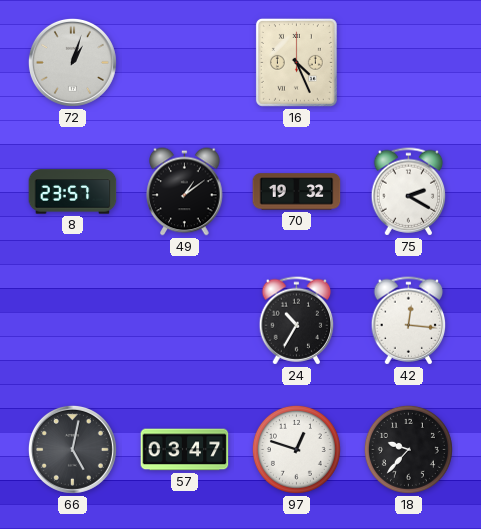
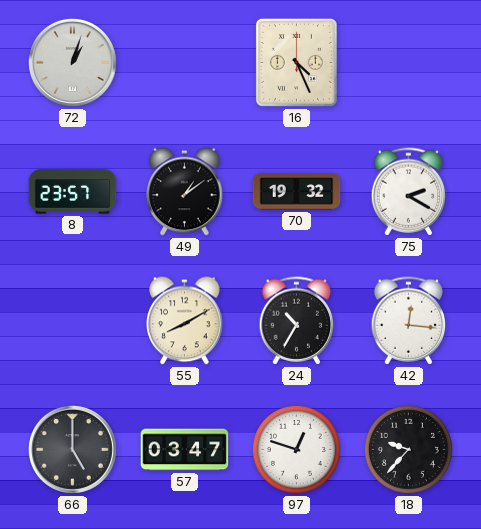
55: none -> 8:10
66: 5:02 -> 5:00
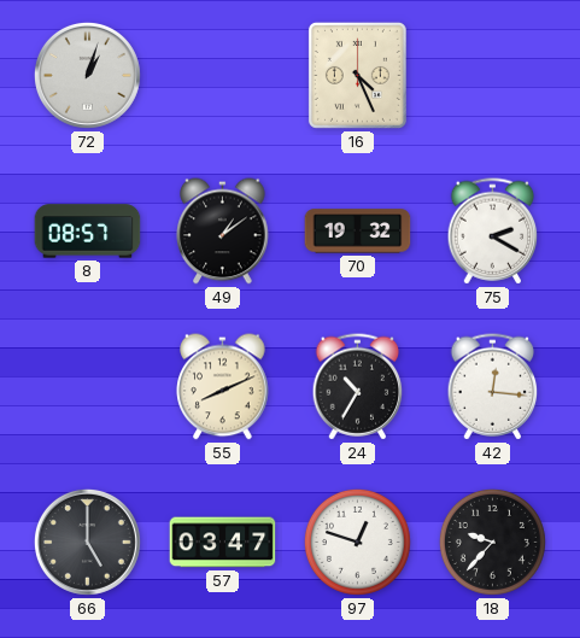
8: 23:57 -> 08:57
55: 8:10 -> 8:11
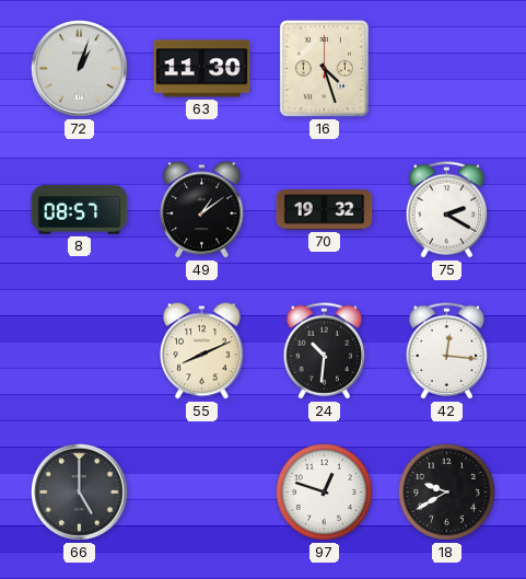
63: none -> 11:30
16: 4:26 -> 4:27
24: 10:35 -> 10:31
57: 03:47 -> none
18: 9:37 -> 9:40
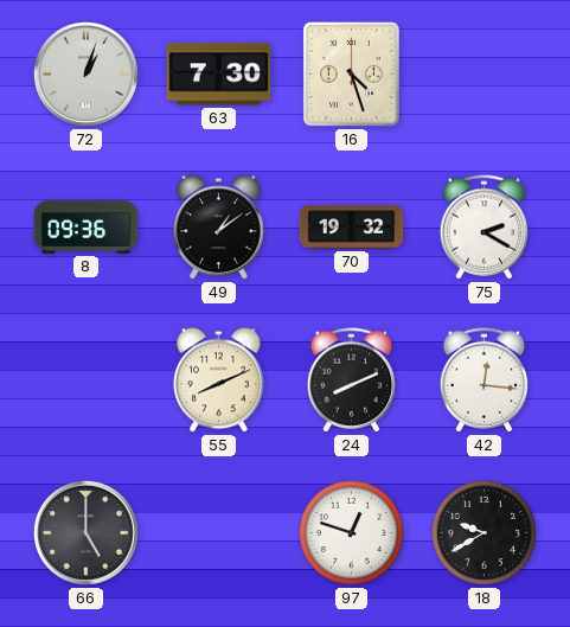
63: 11:30 -> 7:30
8: 08:57 -> 09:36
24: 10:31 -> 8:11
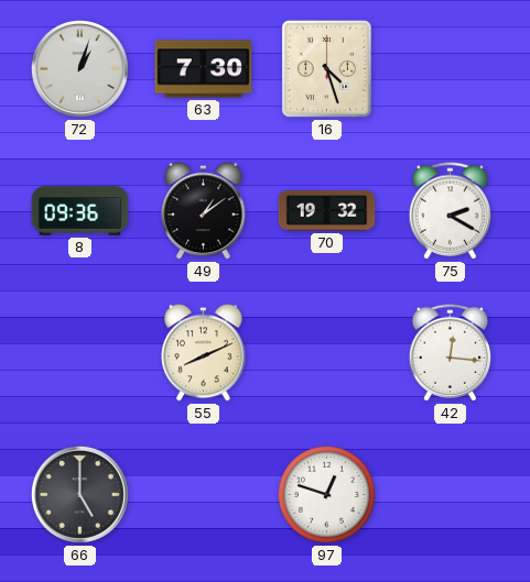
24: 8:11 -> none
18: 9:40 -> none
